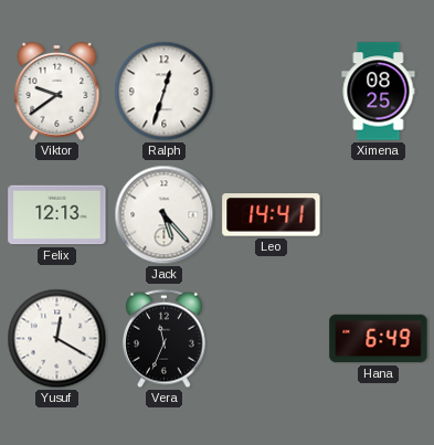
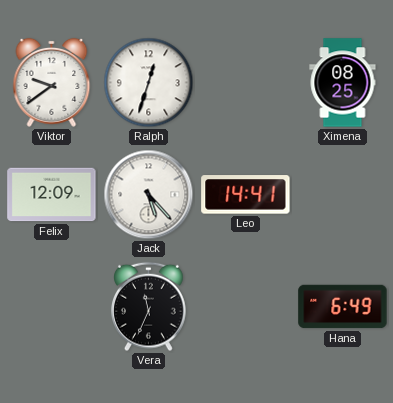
Felix: 12:13 -> 12:09
Yusuf: 12:20 -> none
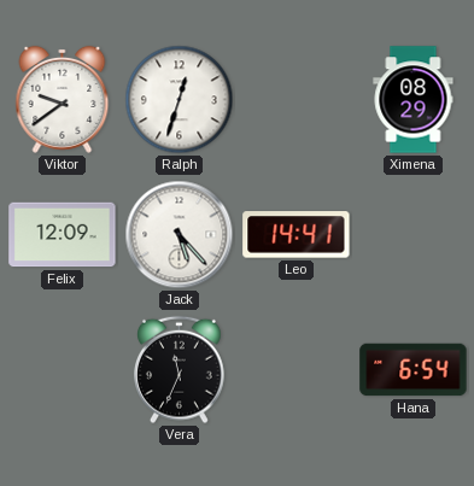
Ximena: 08:25 -> 08:29
Hana: 6:49 -> 6:54
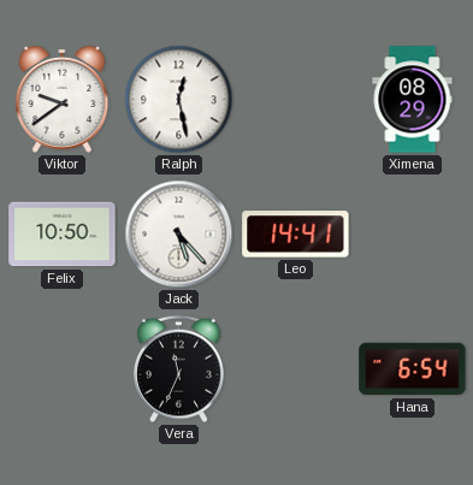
Ralph: 12:33 -> 12:28
Felix: 12:09 -> 10:50
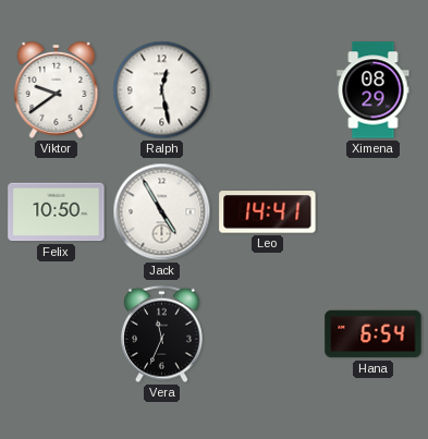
Jack: 5:23 -> 4:55
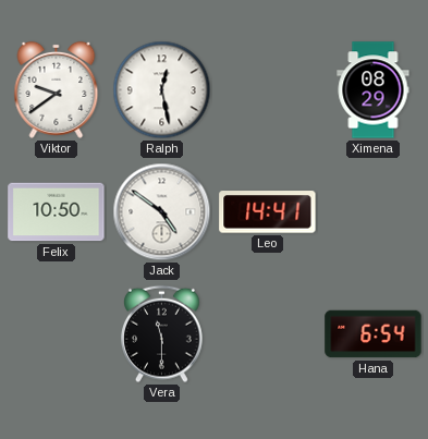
Jack: 4:55 -> 4:51
Vera: 11:34 -> 11:30
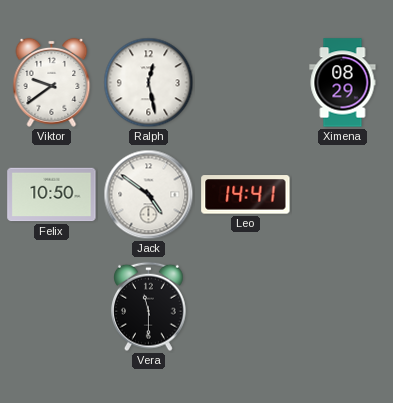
Hana: 6:54 -> none
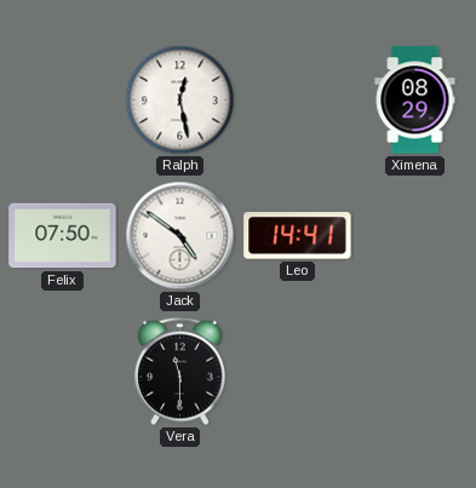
Viktor: 9:39 -> none
Felix: 10:50 -> 07:50
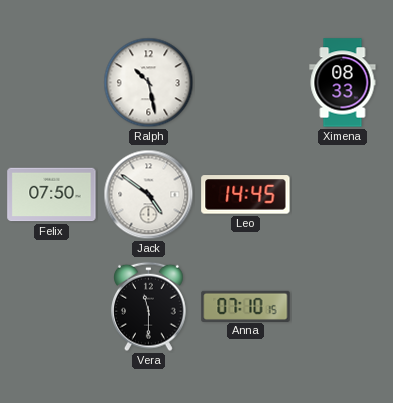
Ralph: 12:28 -> 10:28
Ximena: 08:29 -> 08:33
Leo: 14:41 -> 14:45
Anna: none -> 07:10
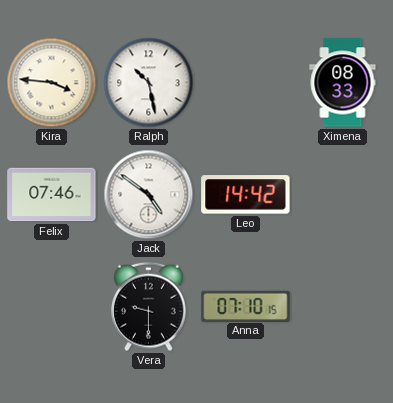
Kira: none -> 3:46
Felix: 07:50 -> 07:46
Leo: 14:45 -> 14:42
Vera: 11:30 -> 9:30
